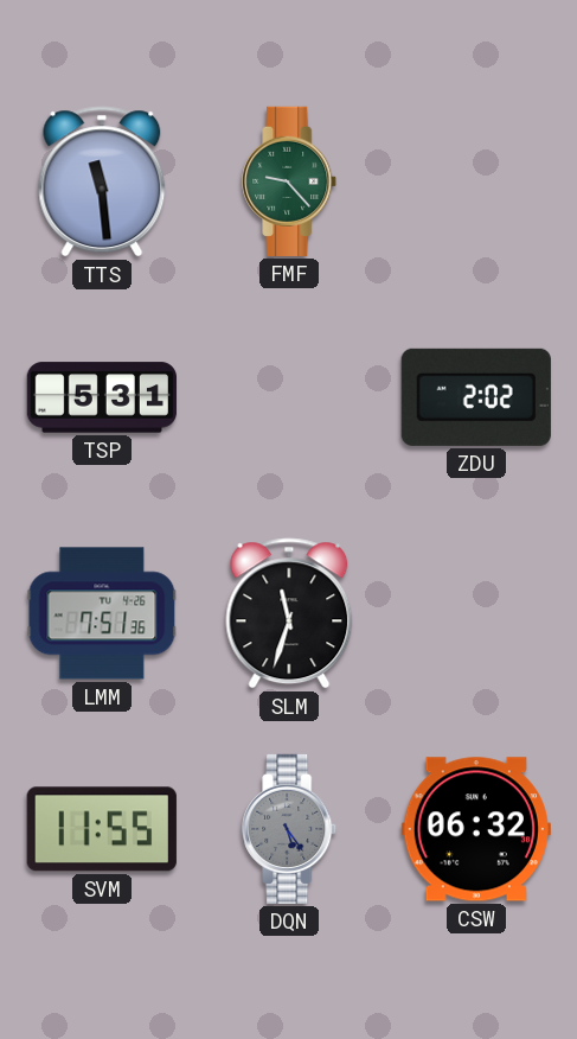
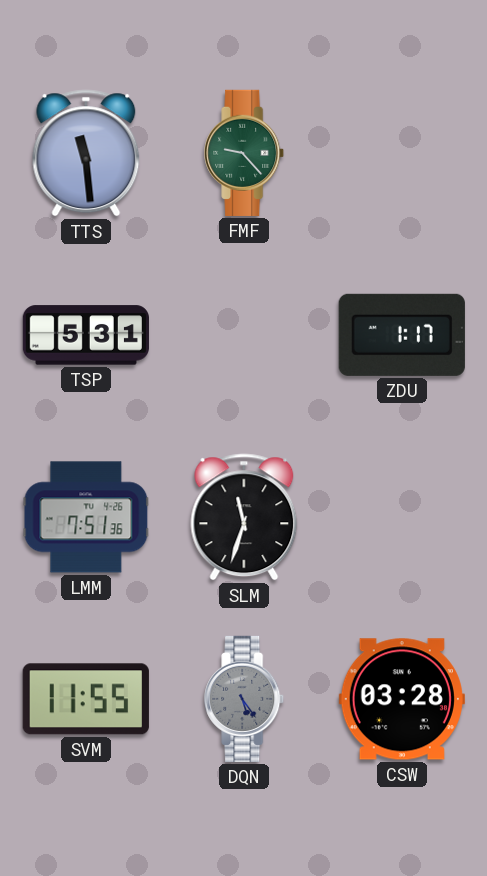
ZDU: 2:02 -> 1:17
CSW: 06:32 -> 03:28
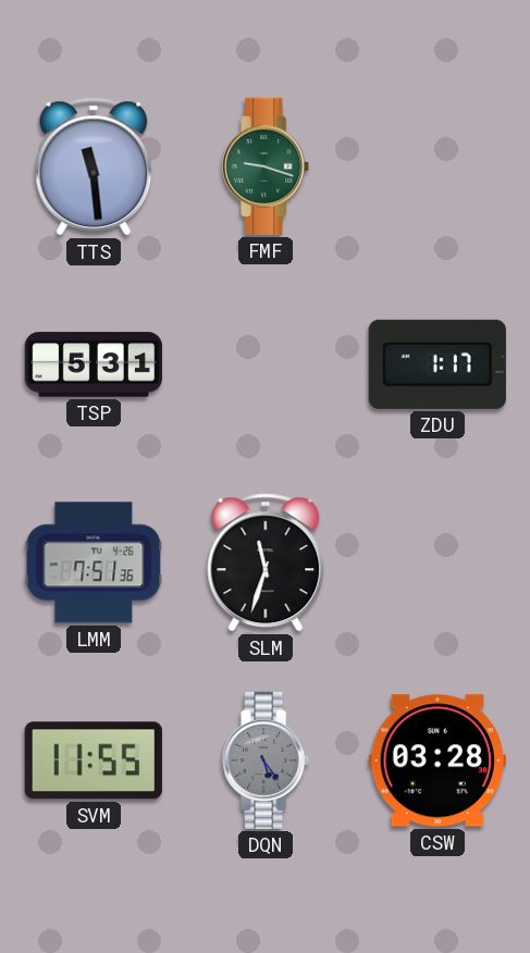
FMF: 9:23 -> 9:18
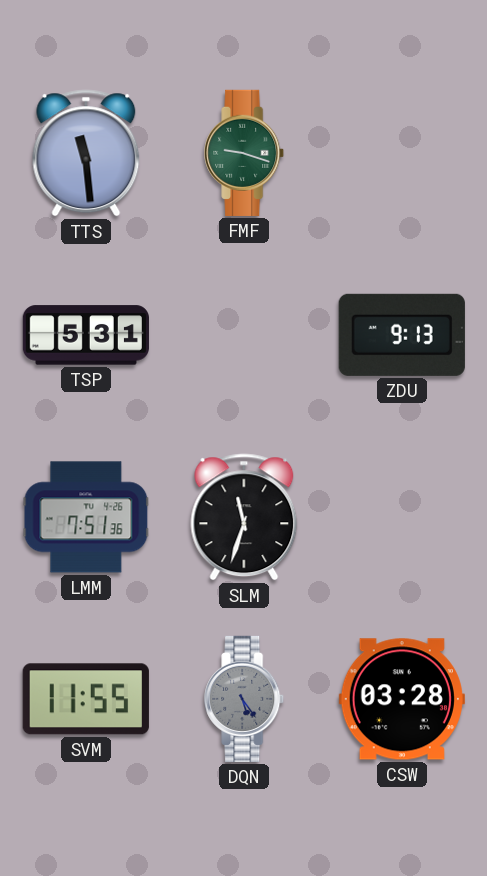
ZDU: 1:17 -> 9:13
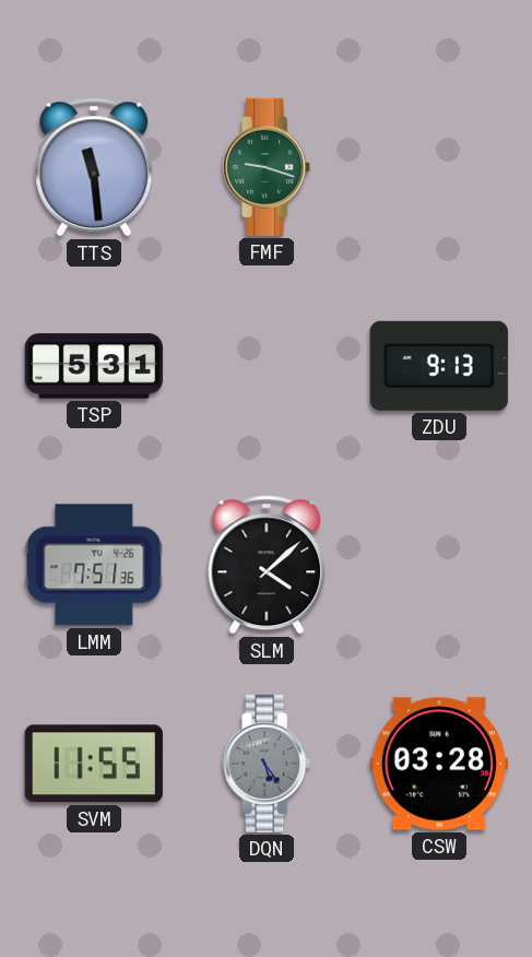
SLM: 11:33 -> 4:08
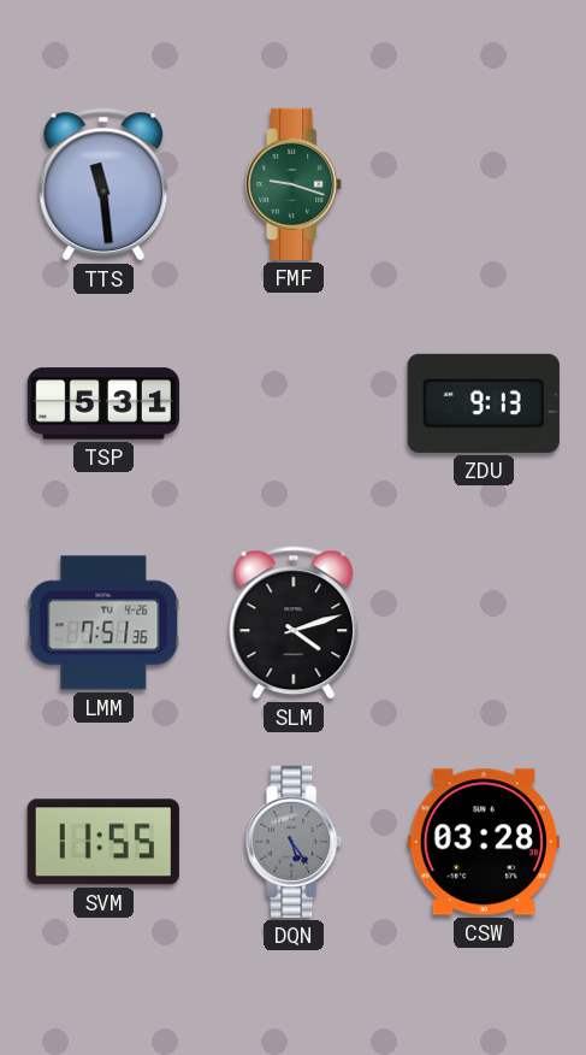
SLM: 4:08 -> 4:12
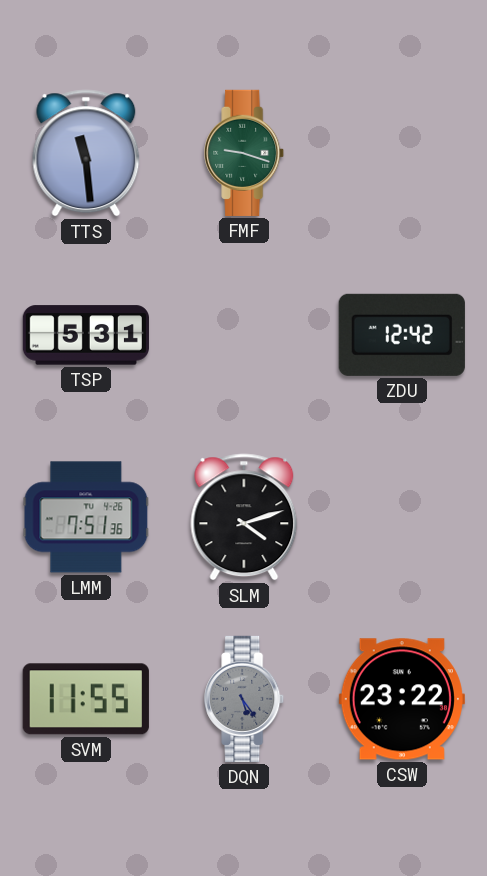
ZDU: 9:13 -> 12:42
CSW: 03:28 -> 23:22
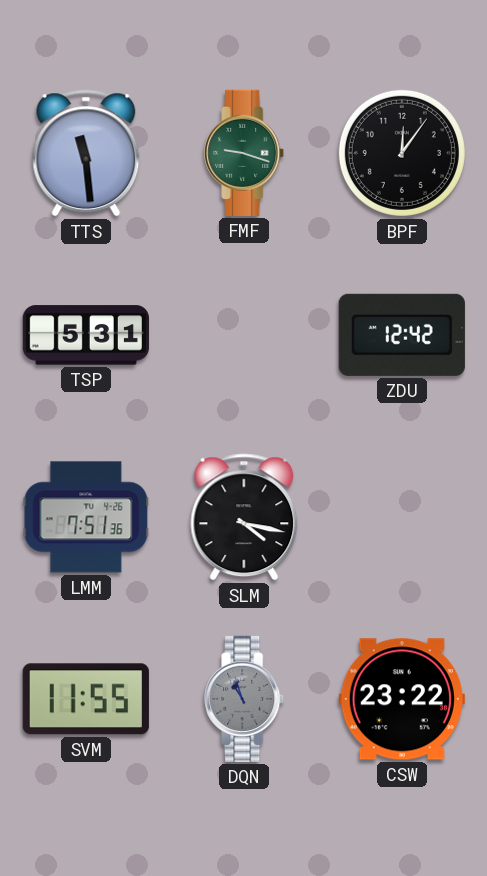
BPF: none -> 12:06
SLM: 4:12 -> 4:17
DQN: 5:24 -> 10:57
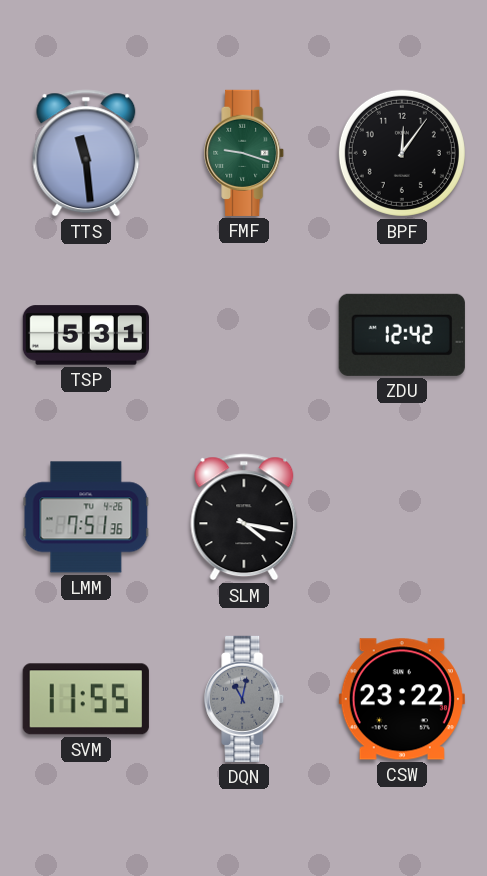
DQN: 10:57 -> 11:02
